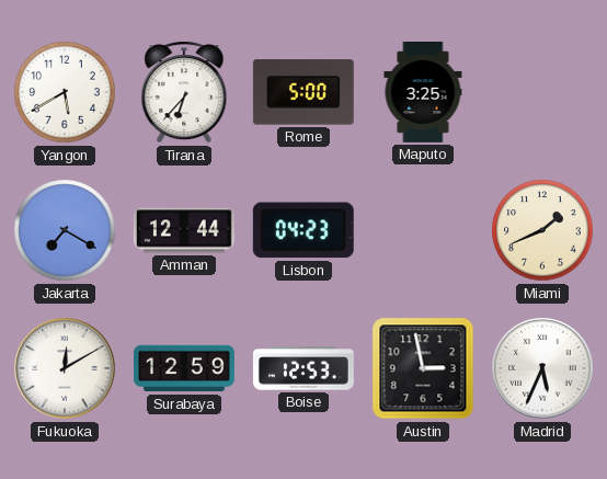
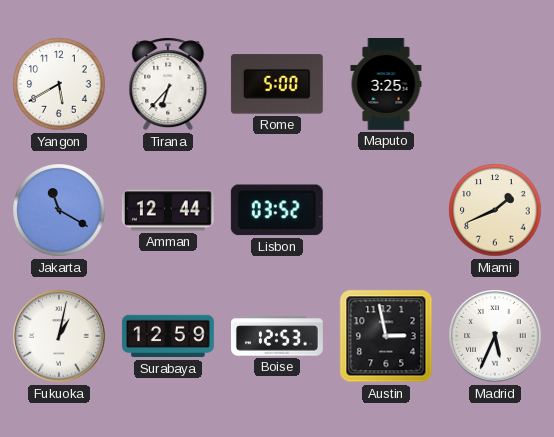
Jakarta: 7:20 -> 11:20
Lisbon: 04:23 -> 03:52
Fukuoka: 12:10 -> 1:02
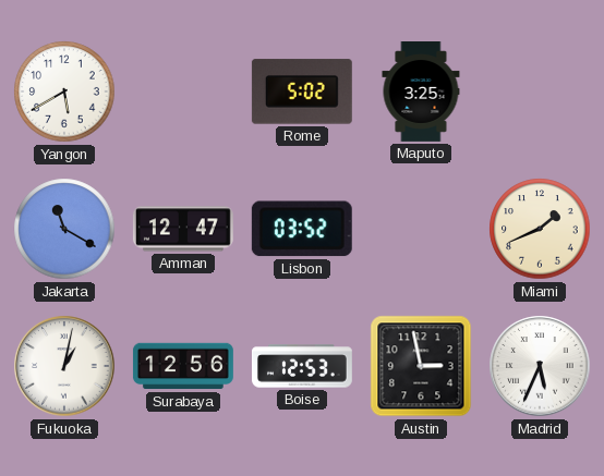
Tirana: 6:37 -> none
Rome: 5:00 -> 5:02
Amman: 12:44 -> 12:47
Surabaya: 12:59 -> 12:56
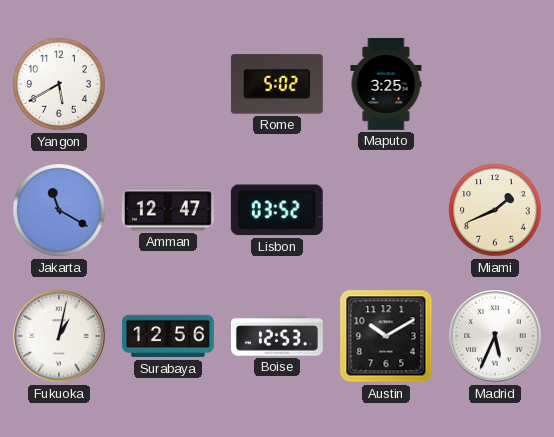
Austin: 2:58 -> 10:10
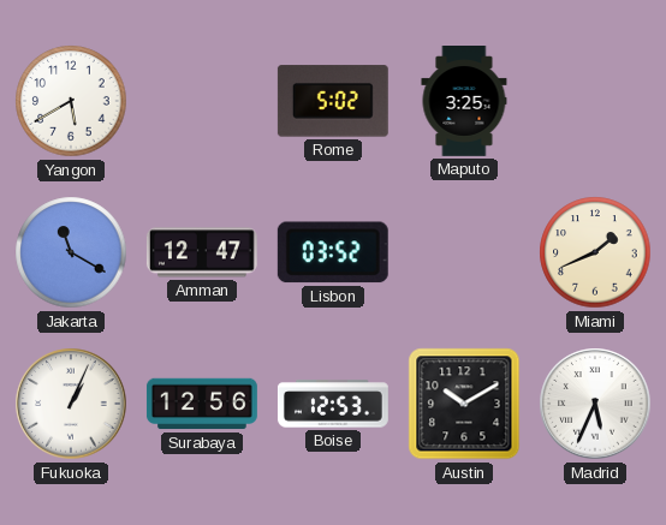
Fukuoka: 1:02 -> 1:04
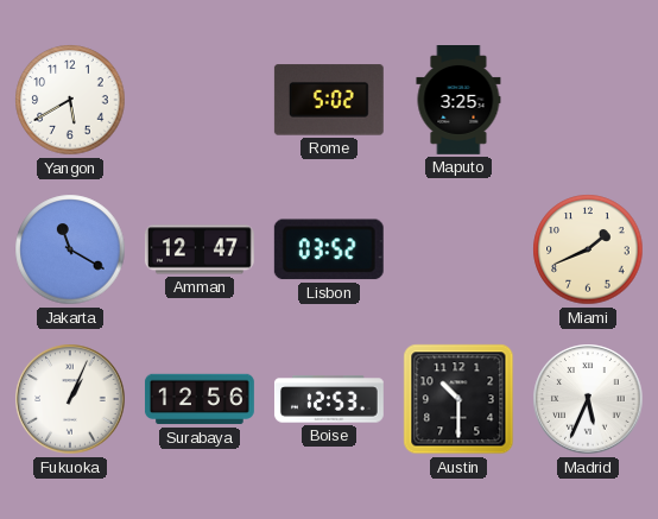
Austin: 10:10 -> 10:30
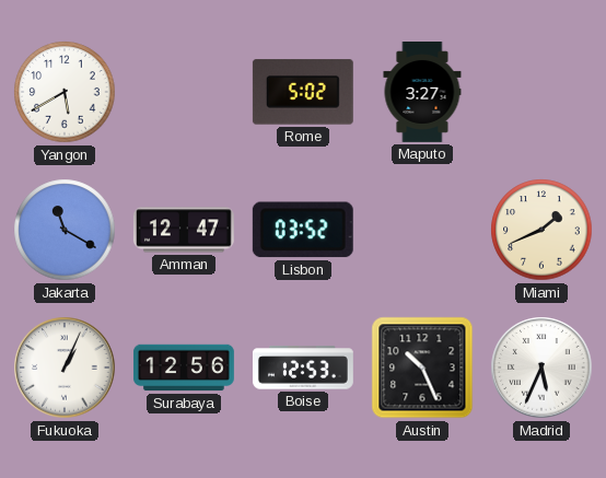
Maputo: 3:25 -> 3:27
Austin: 10:30 -> 10:26
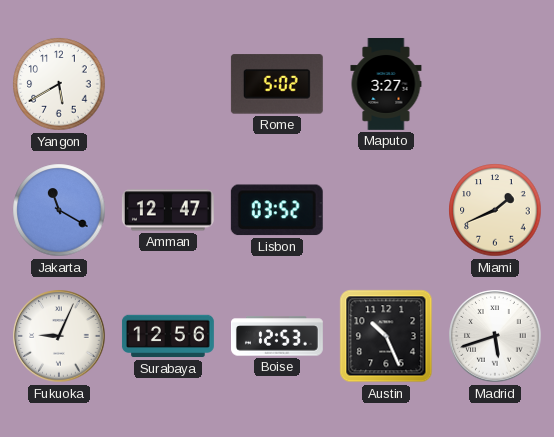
Fukuoka: 1:04 -> 9:04
Madrid: 5:34 -> 5:42
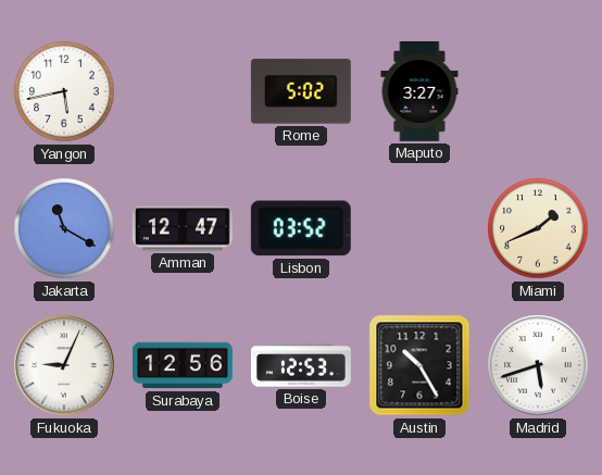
Yangon: 5:40 -> 5:43
Austin: 10:26 -> 10:25
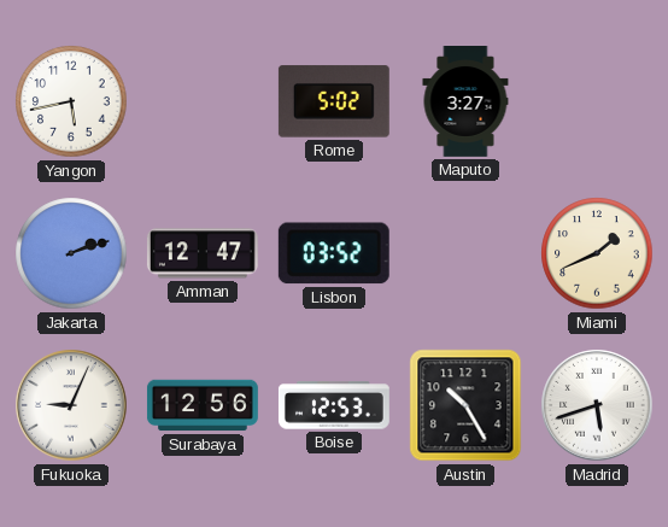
Jakarta: 11:20 -> 2:12
